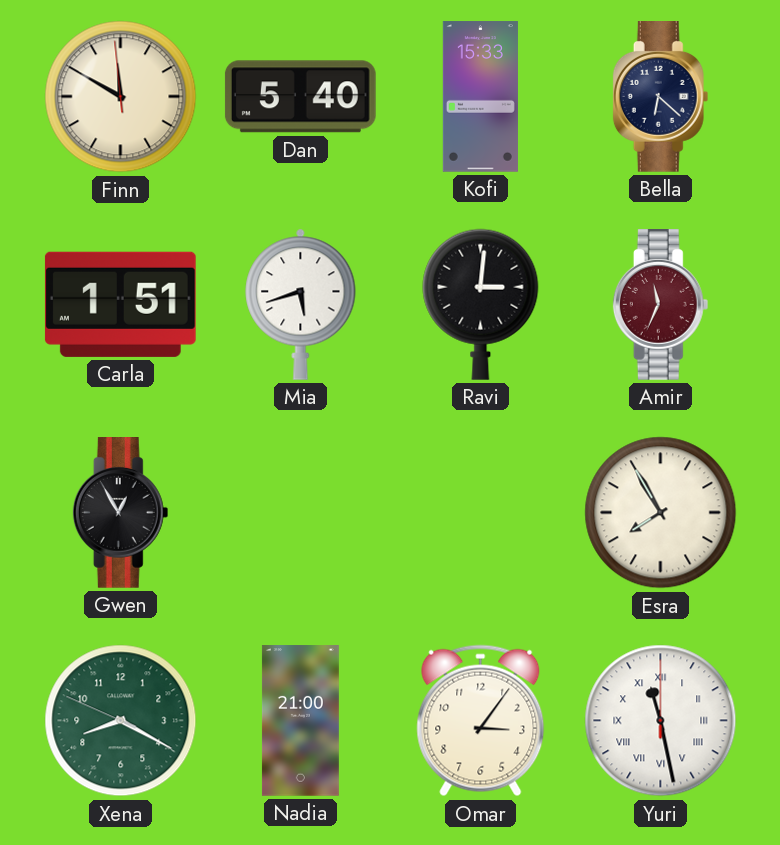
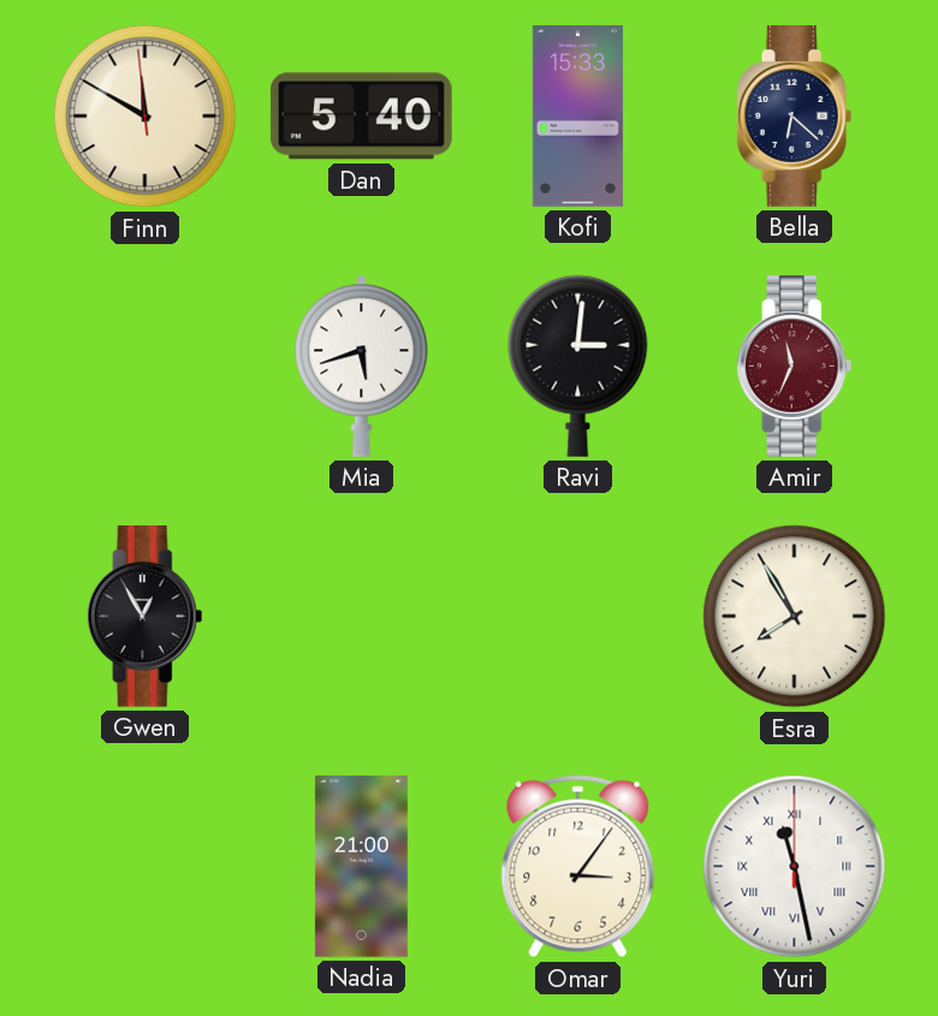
Carla: 1:51 -> none
Xena: 8:19 -> none
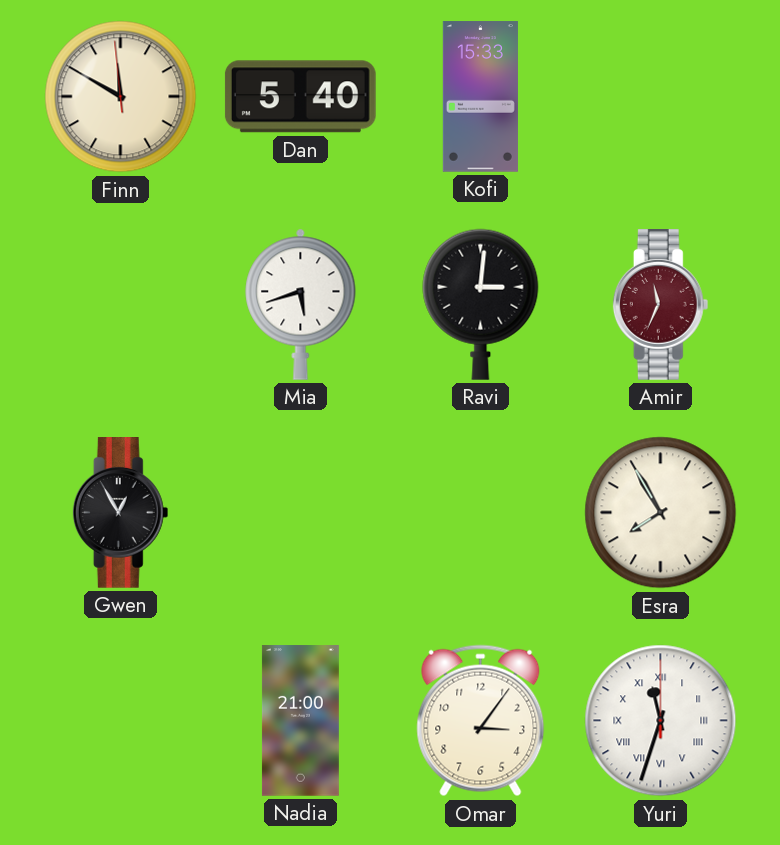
Bella: 6:22 -> none
Yuri: 11:28 -> 11:33
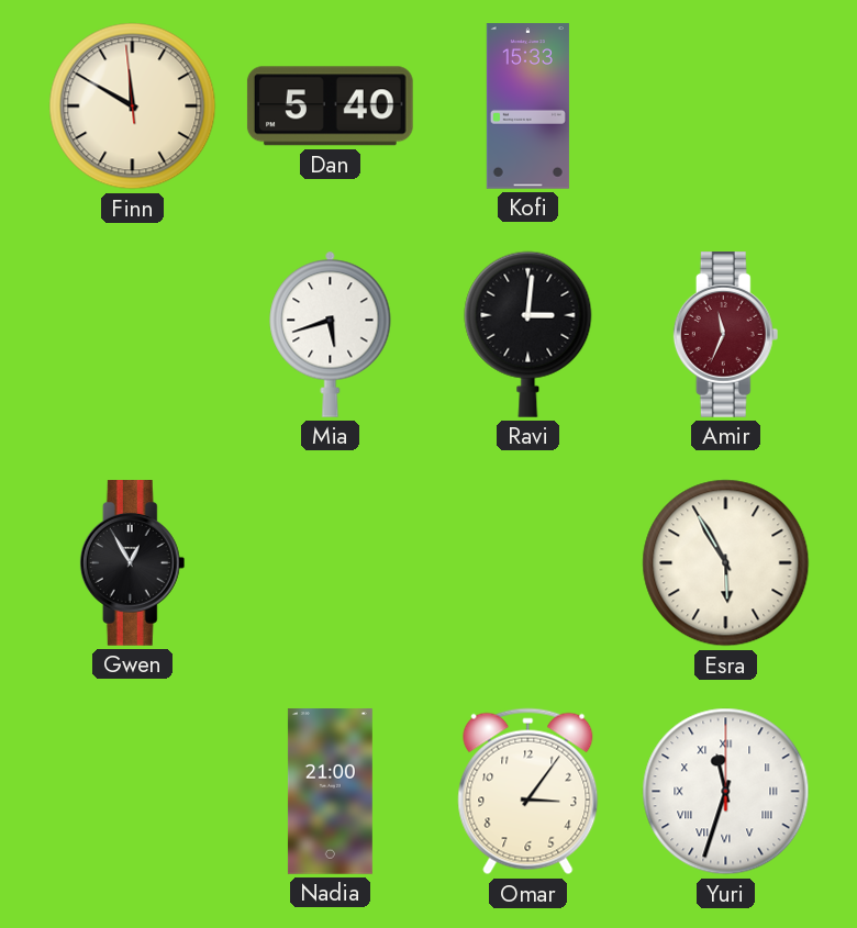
Esra: 7:55 -> 5:55
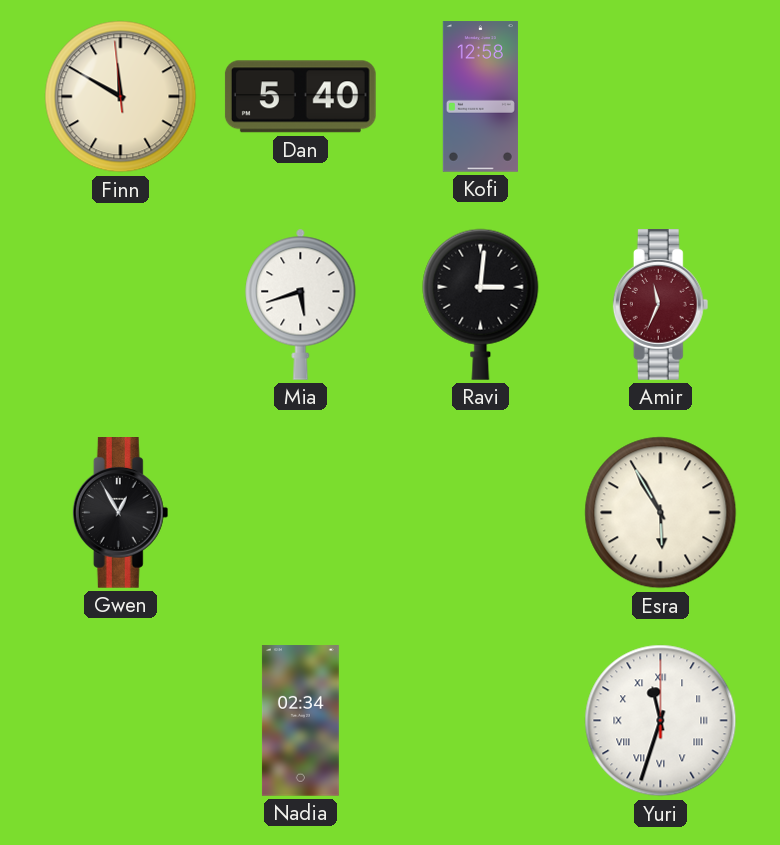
Kofi: 15:33 -> 12:58
Nadia: 21:00 -> 02:34
Omar: 3:06 -> none
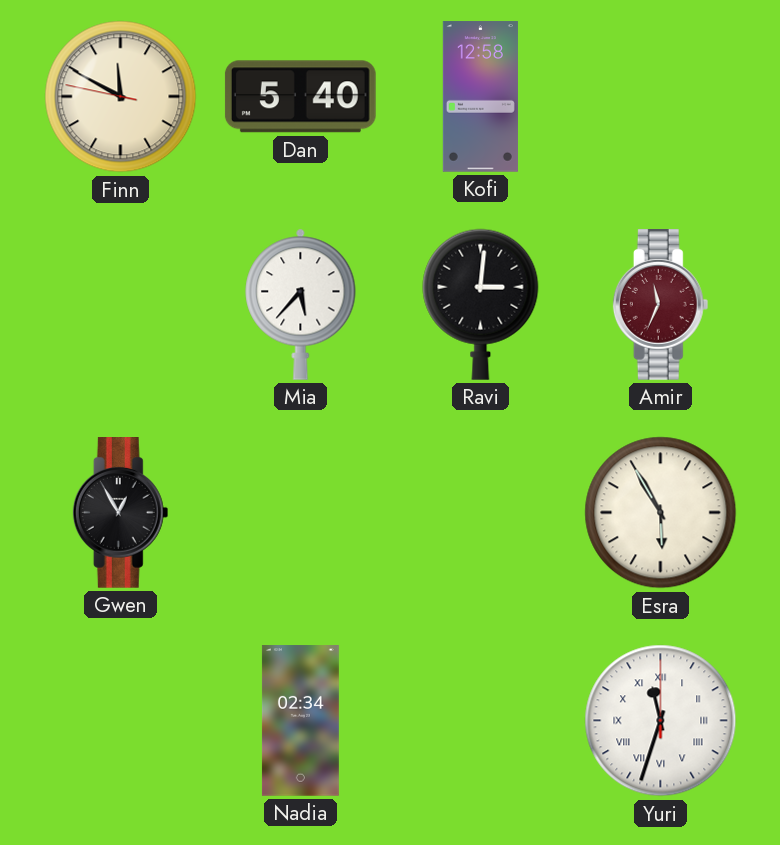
Finn: 11:49:59 -> 11:49:47
Mia: 5:42 -> 5:37
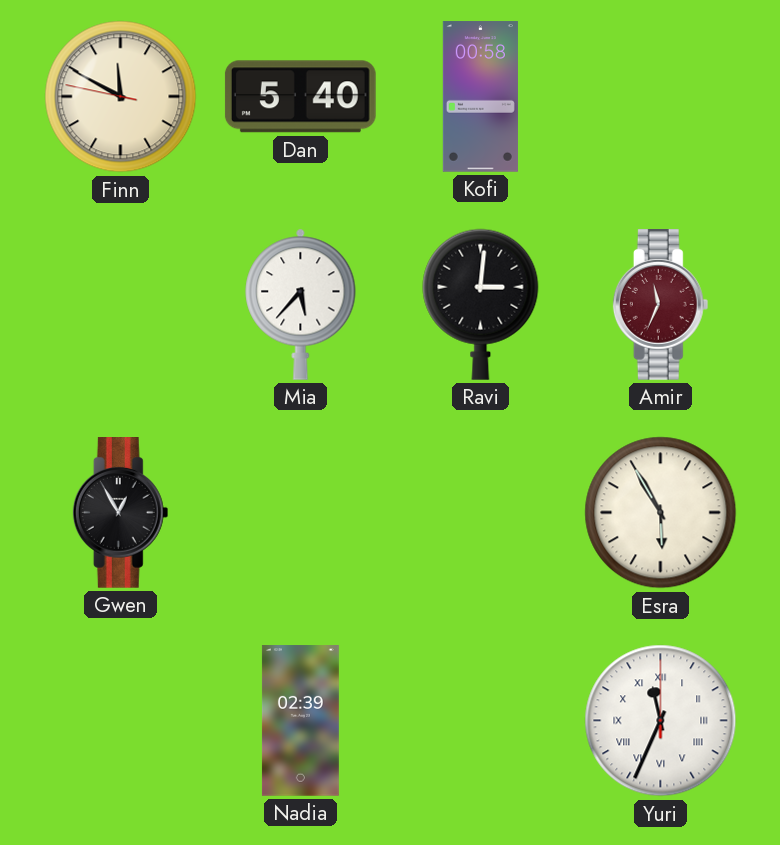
Kofi: 12:58 -> 00:58
Nadia: 02:34 -> 02:39
Yuri: 11:33 -> 11:34
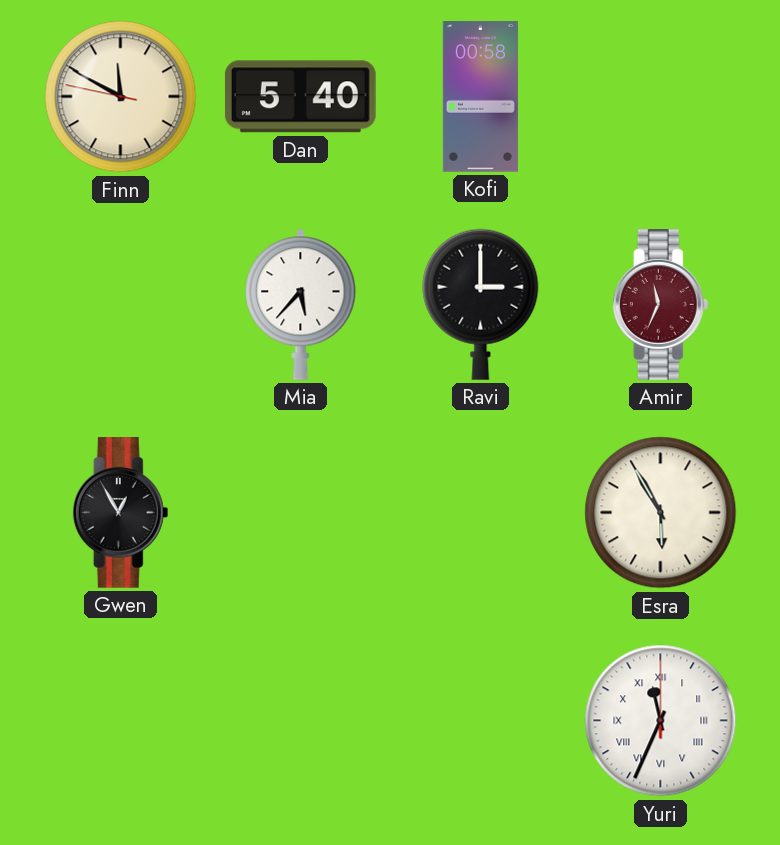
Ravi: 3:01 -> 3:00
Nadia: 02:39 -> none
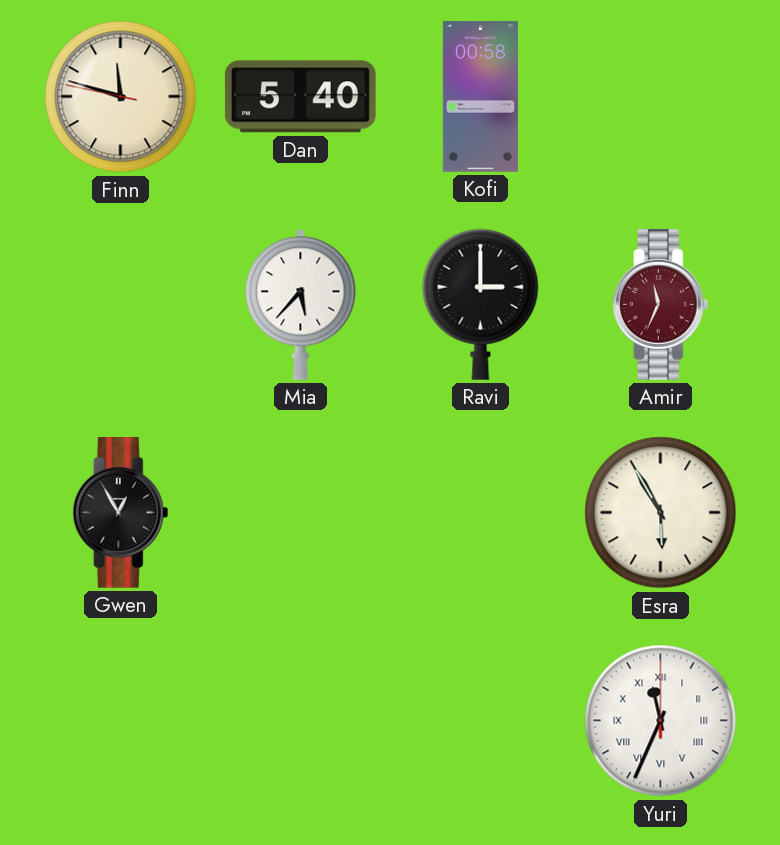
Finn: 11:49 -> 11:47
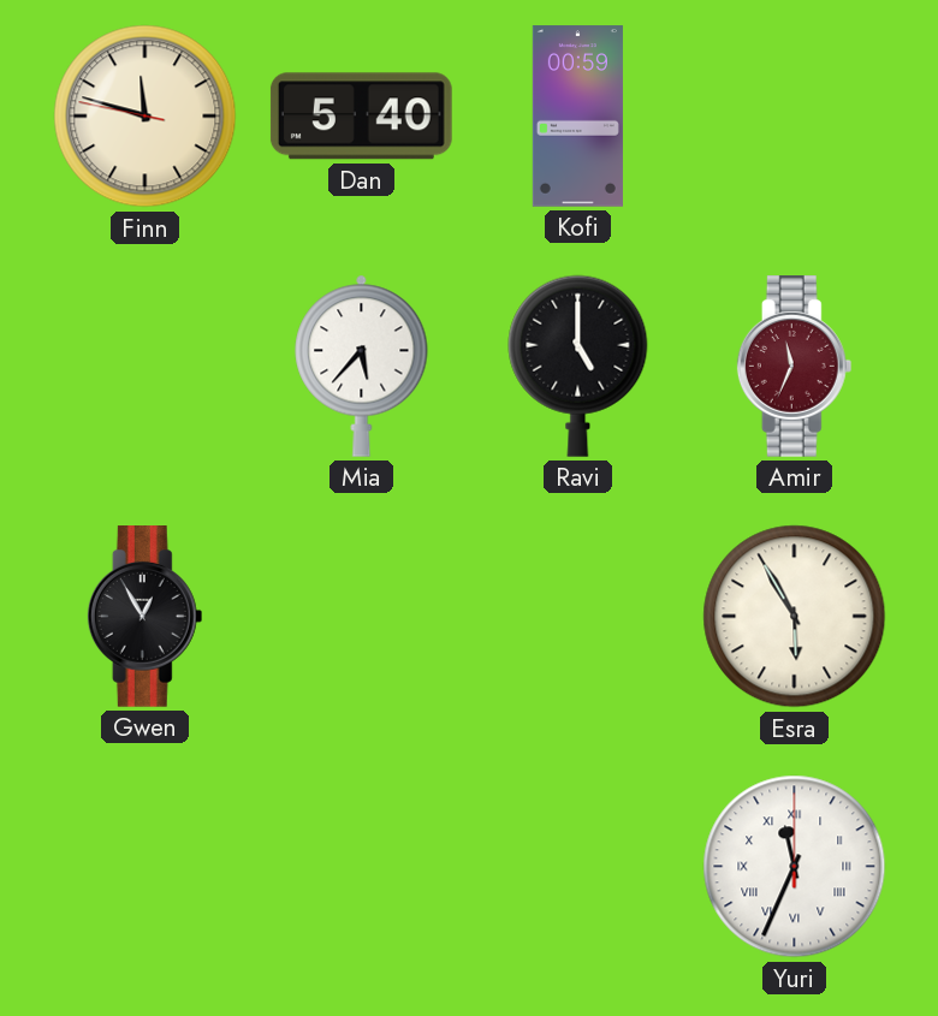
Kofi: 00:58 -> 00:59
Ravi: 3:00 -> 5:00
